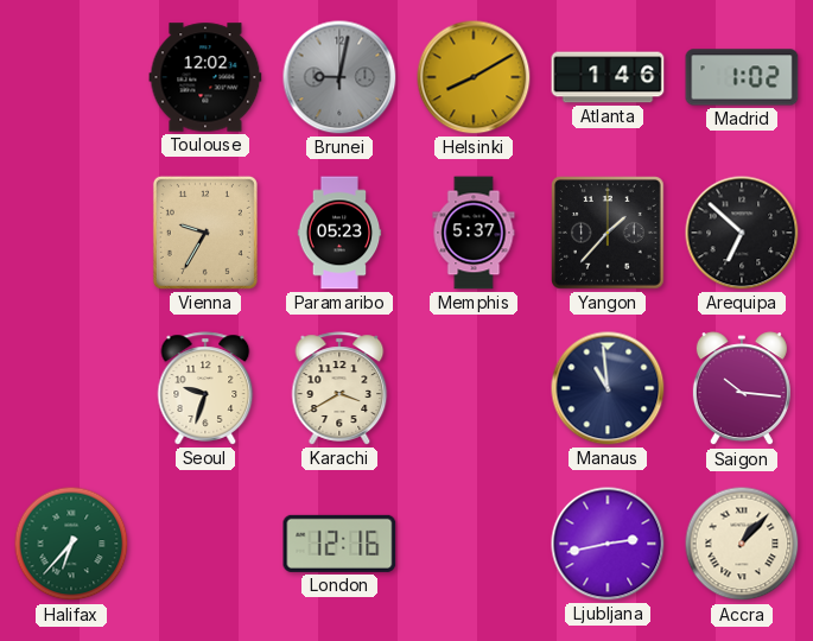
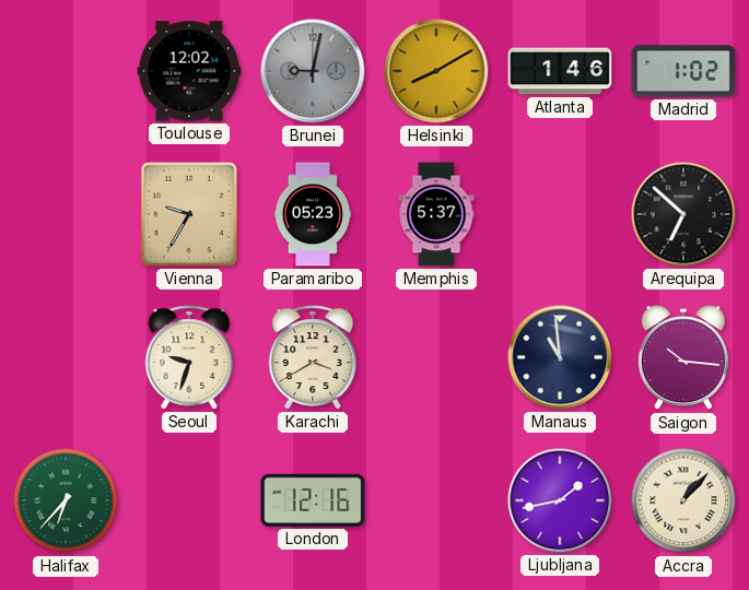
Yangon: 1:37 -> none
Ljubljana: 2:43 -> 1:43
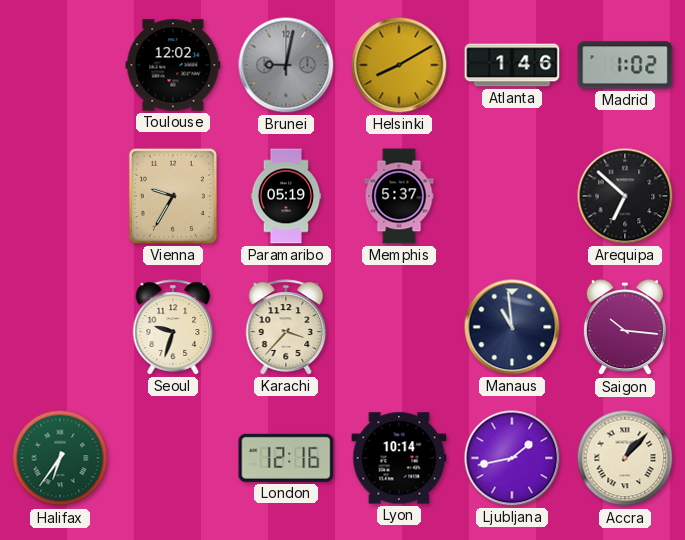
Paramaribo: 05:23 -> 05:19
Karachi: 3:40 -> 3:37
Halifax: 6:37 -> 6:36
Lyon: none -> 10:14
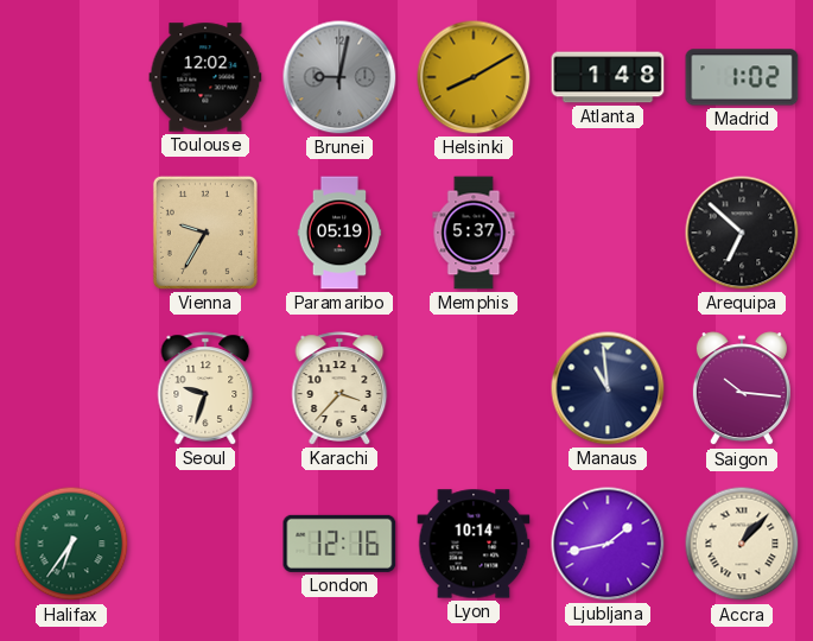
Atlanta: 1:46 -> 1:48
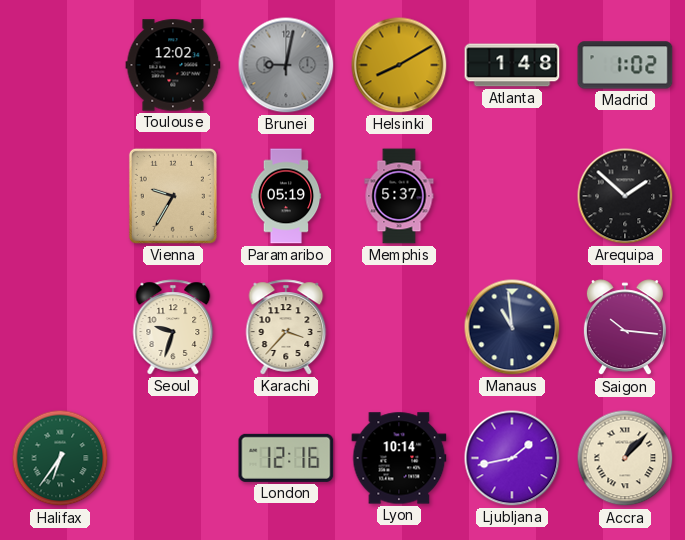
Arequipa: 6:52 -> 1:52
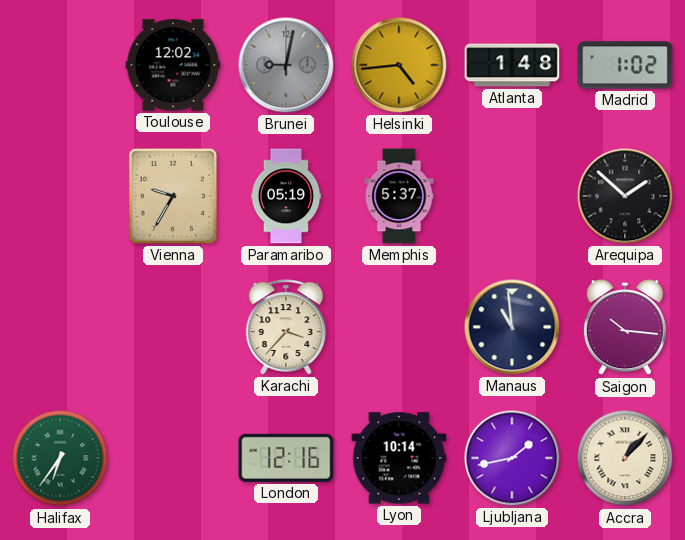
Helsinki: 8:10 -> 4:44
Seoul: 9:33 -> none
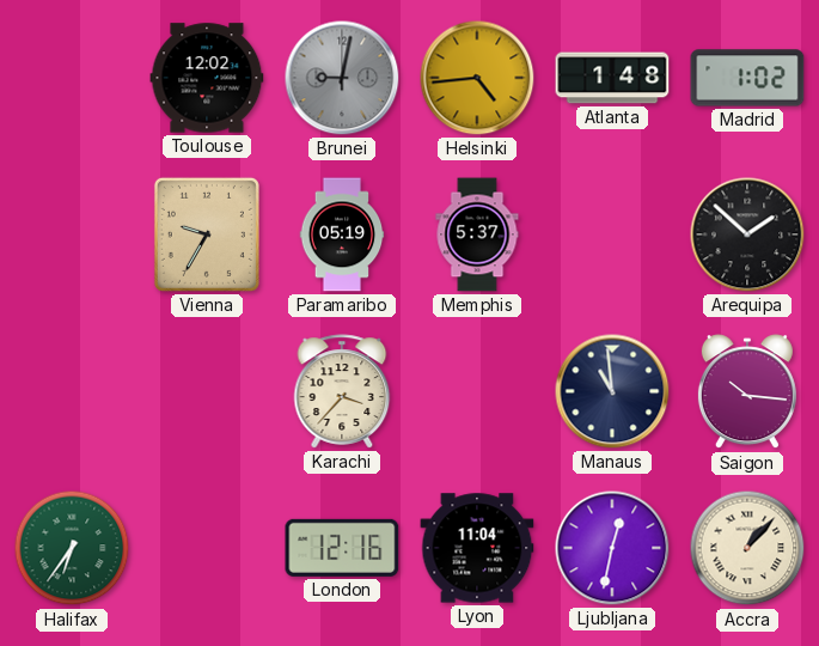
Lyon: 10:14 -> 11:04
Ljubljana: 1:43 -> 12:32
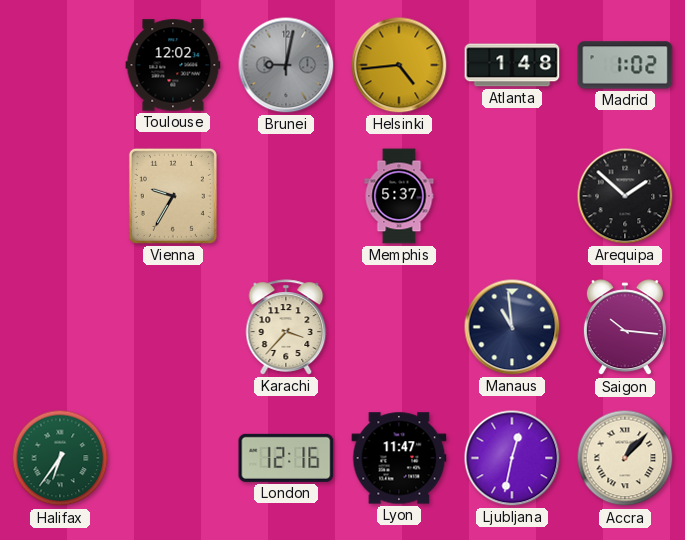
Paramaribo: 05:19 -> none
Lyon: 11:04 -> 11:47
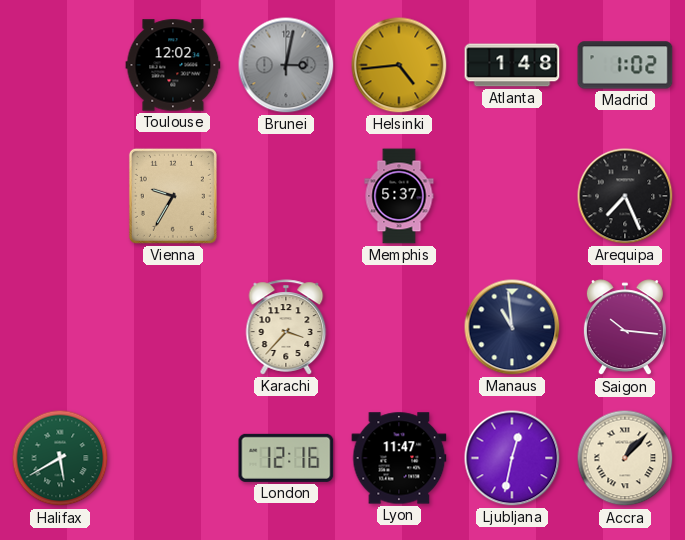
Brunei: 9:02 -> 3:02
Arequipa: 1:52 -> 7:26
Halifax: 6:36 -> 5:40
